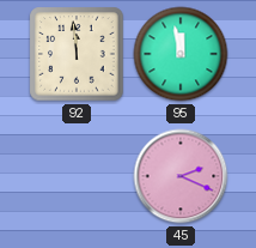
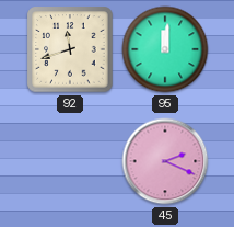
92: 11:59 -> 11:42
95: 11:58 -> 12:01
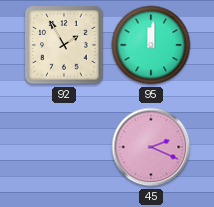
92: 11:42 -> 1:55
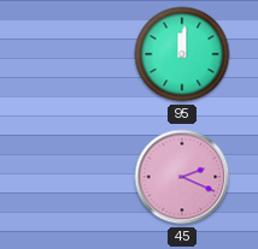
92: 1:55 -> none
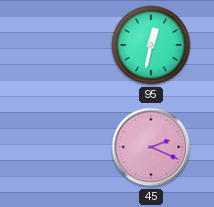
95: 12:01 -> 12:32
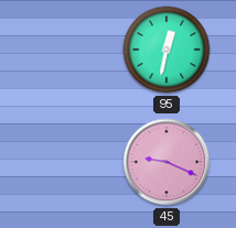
45: 2:19 -> 9:19
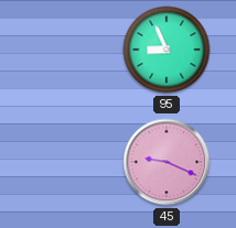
95: 12:32 -> 8:56
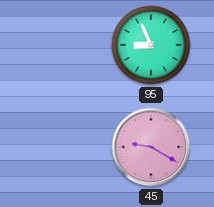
45: 9:19 -> 9:20
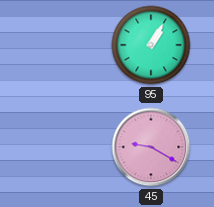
95: 8:56 -> 1:05
